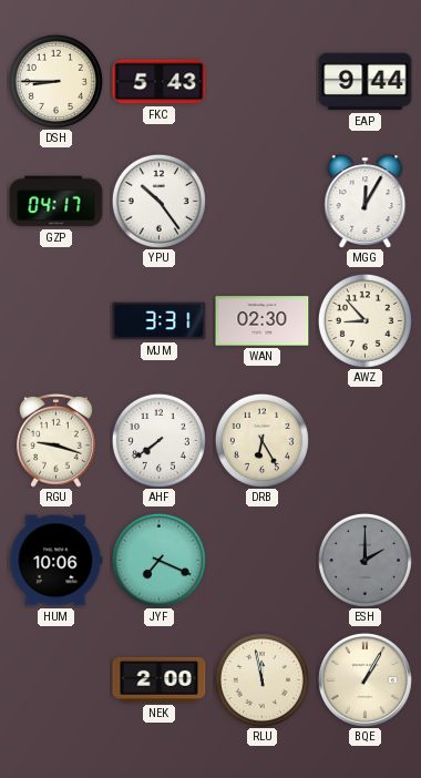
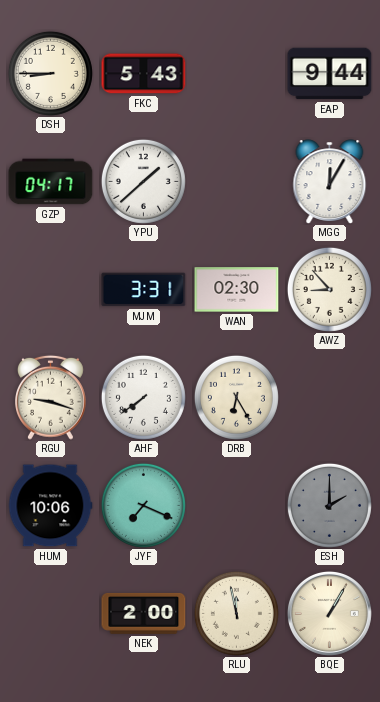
YPU: 10:24 -> 1:38
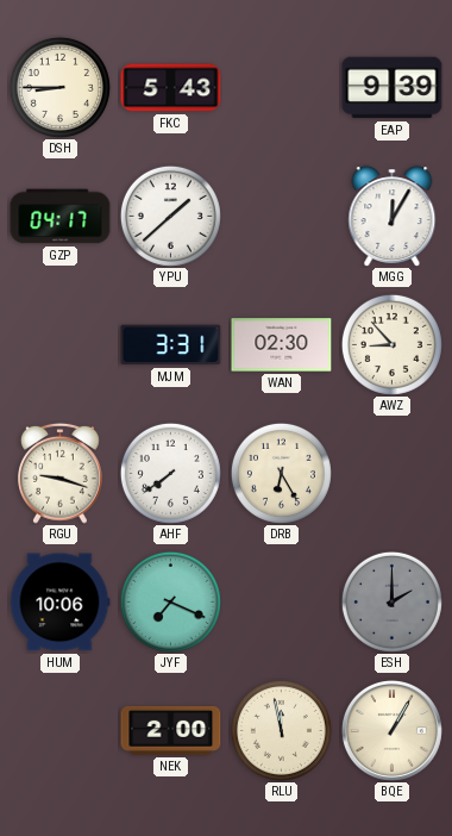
EAP: 9:44 -> 9:39
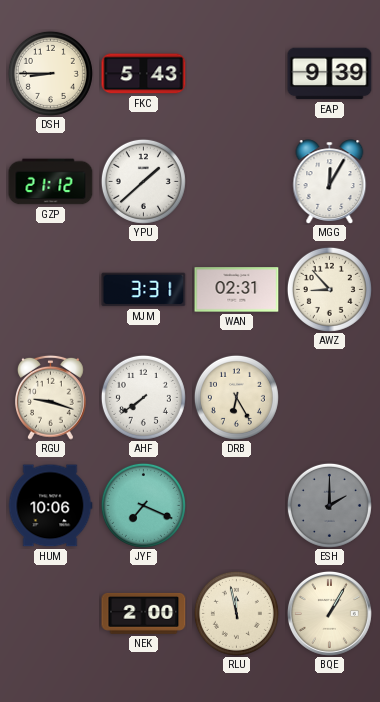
GZP: 04:17 -> 21:12
WAN: 02:30 -> 02:31
